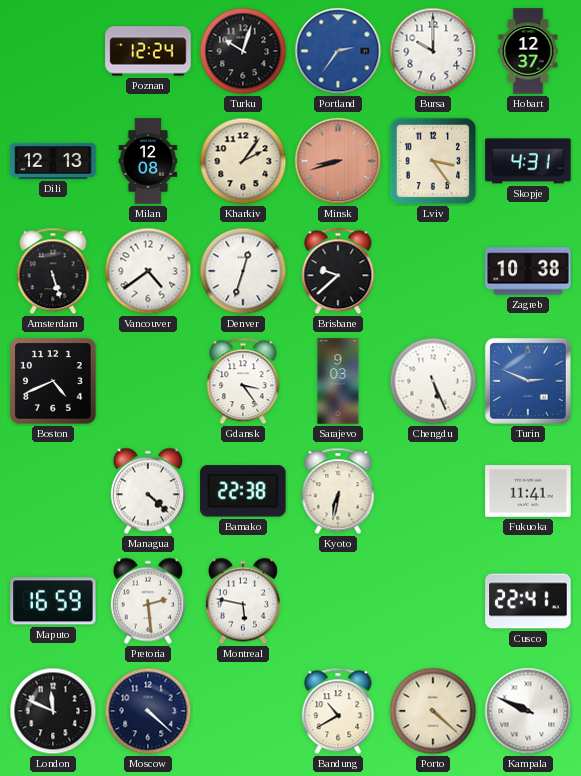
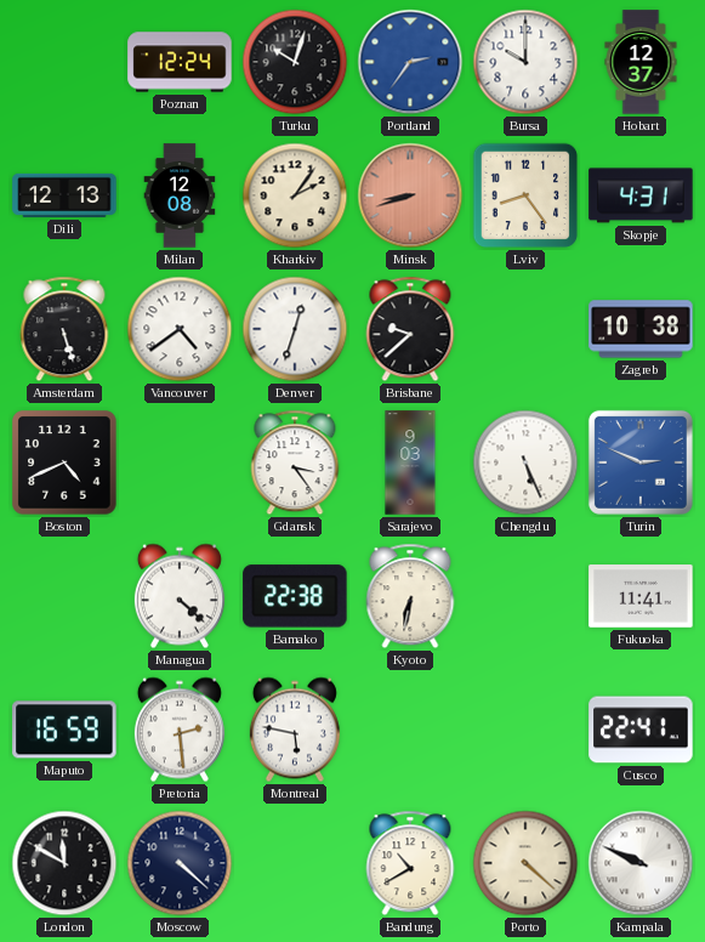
Lviv: 3:24 -> 8:24
London: 11:49 -> 11:50
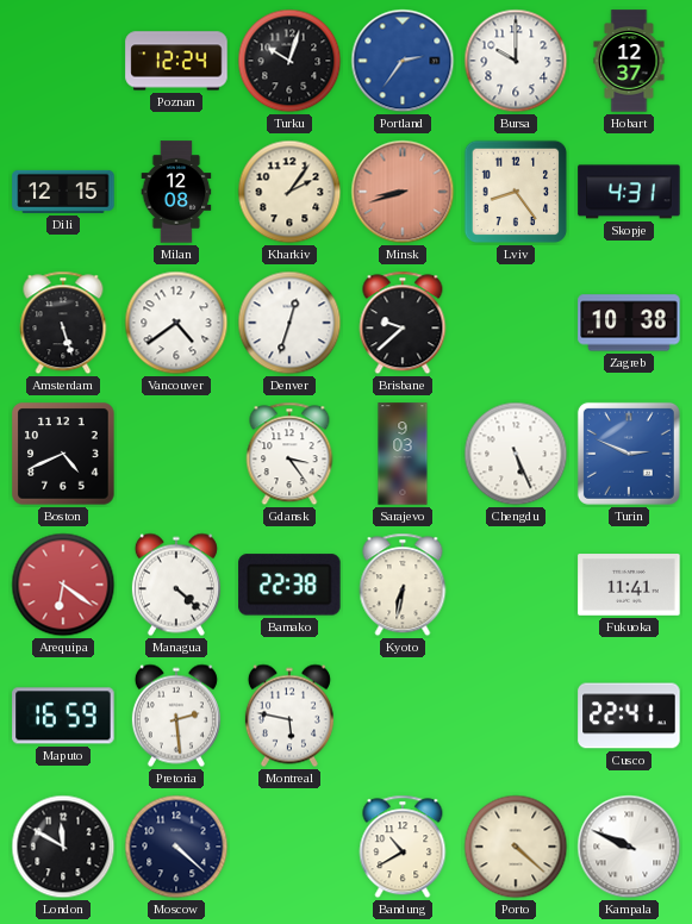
Dili: 12:13 -> 12:15
Arequipa: none -> 6:21
